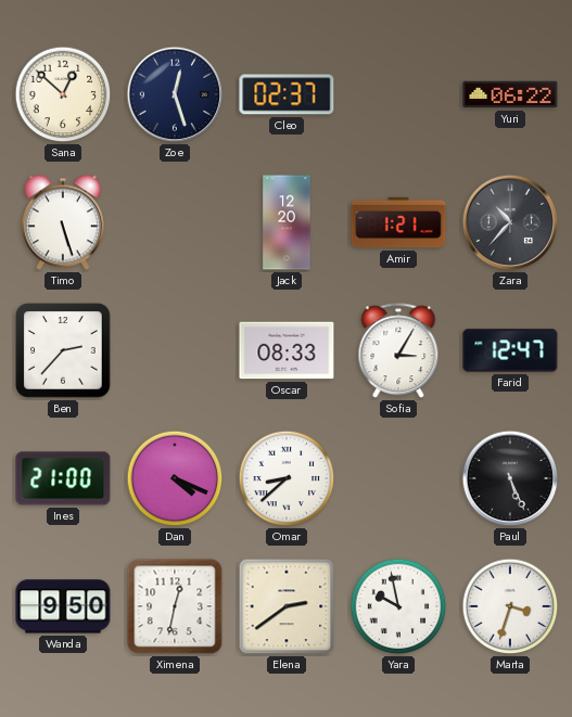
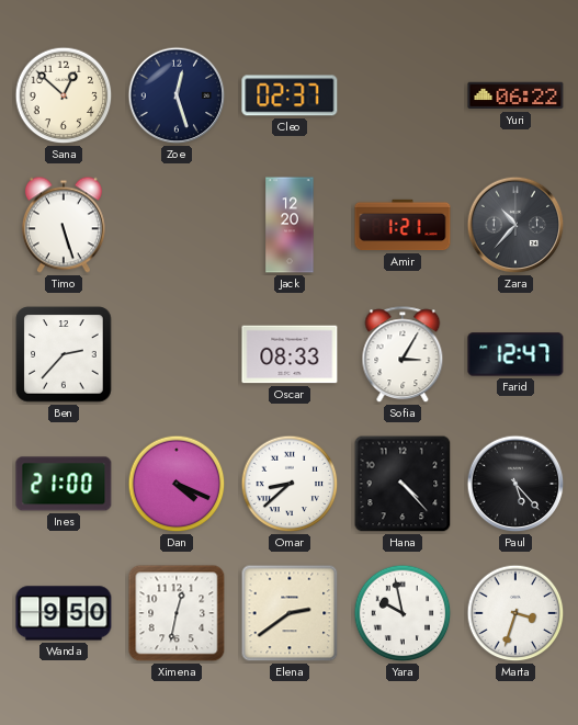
Hana: none -> 4:23
Paul: 5:26 -> 5:23
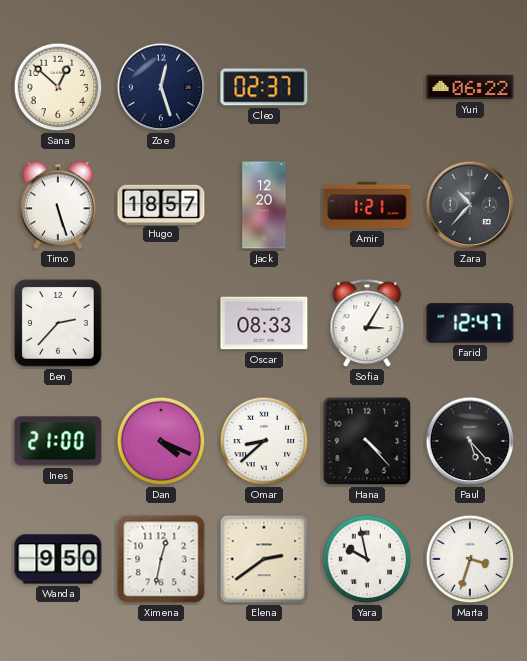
Hugo: none -> 18:57
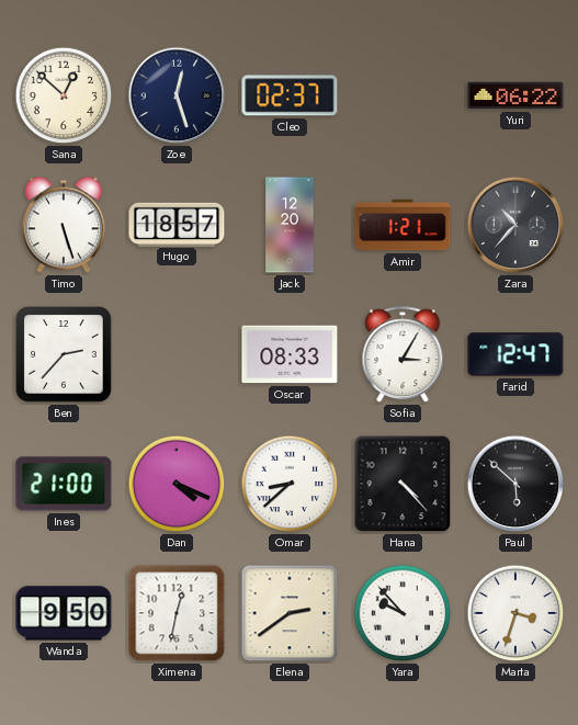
Paul: 5:23 -> 5:52
Yara: 9:58 -> 9:53
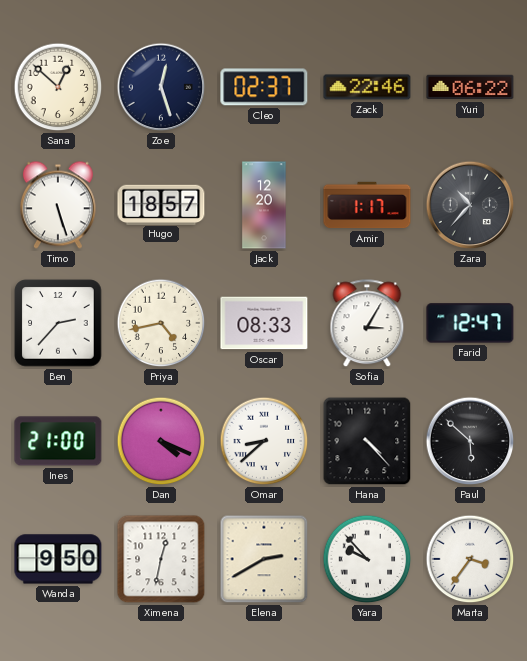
Zack: none -> 22:46
Amir: 1:21 -> 1:17
Priya: none -> 4:43
Elena: 2:39 -> 2:40
Marta: 3:33 -> 3:36
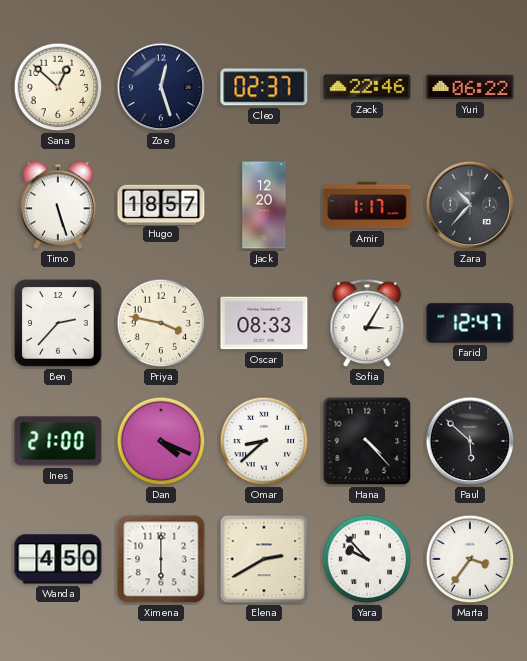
Priya: 4:43 -> 3:47
Wanda: 9:50 -> 4:50
Ximena: 12:32 -> 6:00
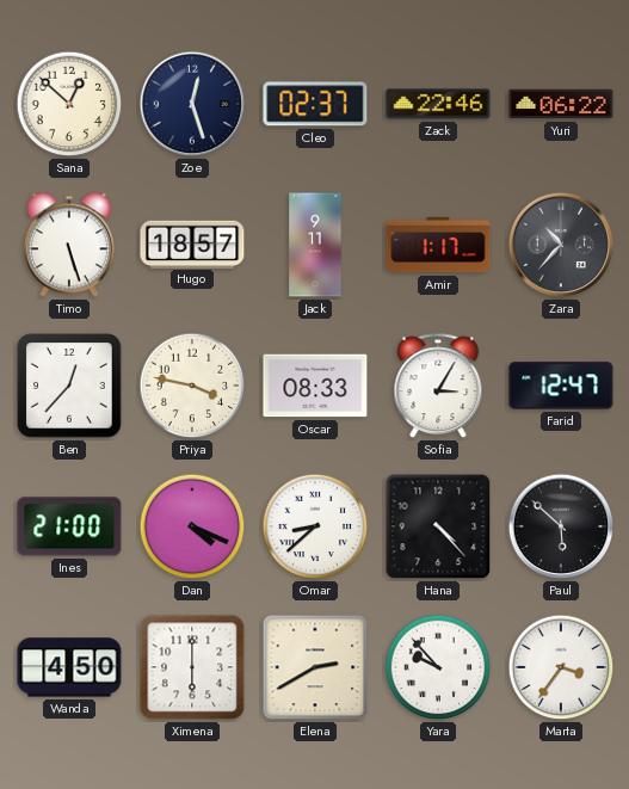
Jack: 12:20 -> 9:11
Ben: 2:37 -> 12:37
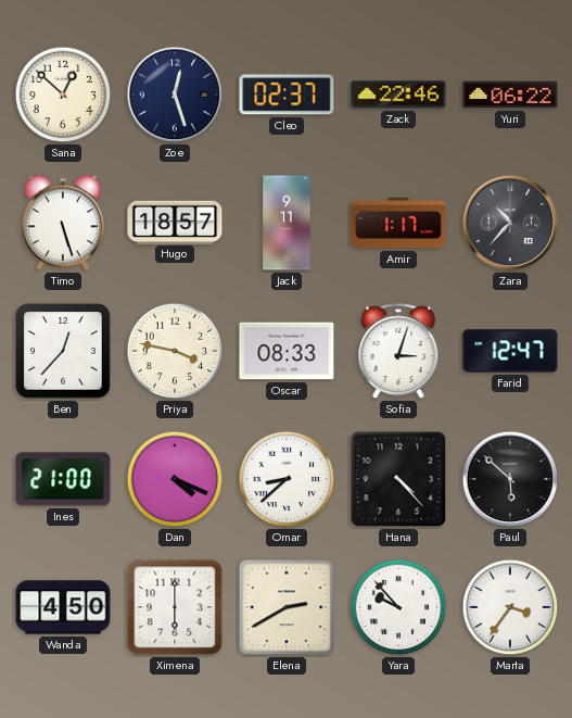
Sofia: 3:05 -> 3:03
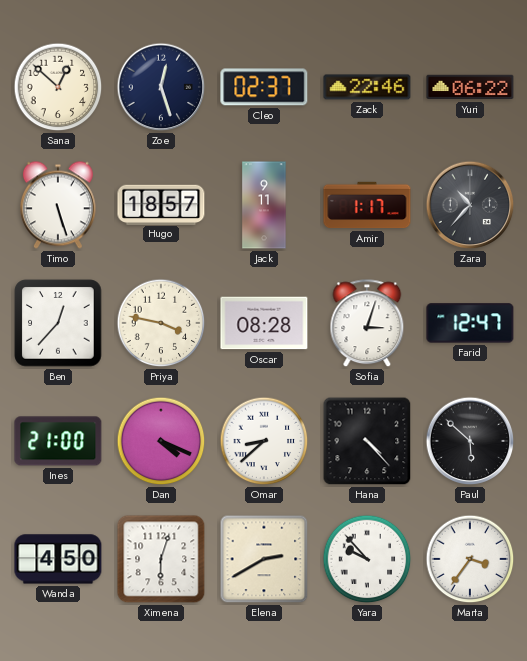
Oscar: 08:33 -> 08:28
Ximena: 6:00 -> 6:03
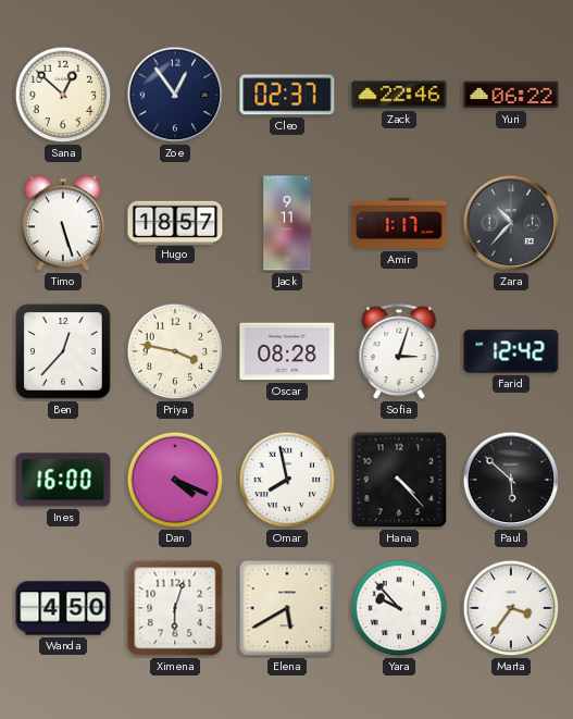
Zoe: 12:27 -> 12:54
Farid: 12:47 -> 12:42
Ines: 21:00 -> 16:00
Omar: 8:38 -> 7:58
Elena: 2:40 -> 5:40
